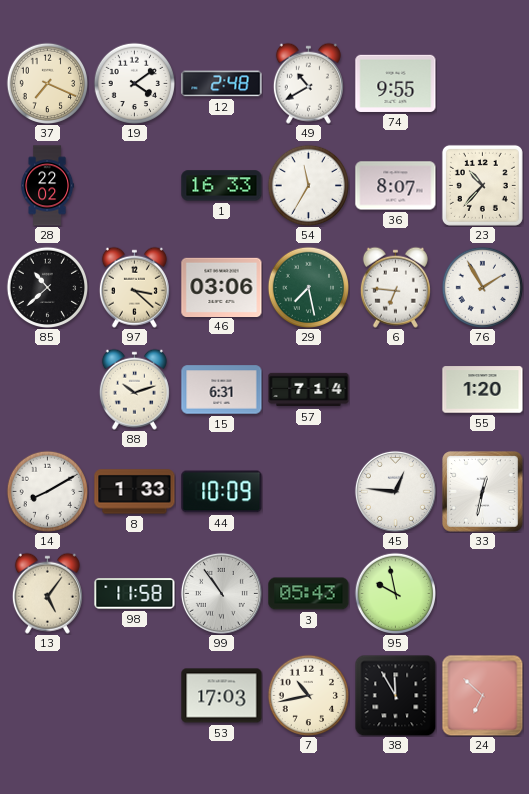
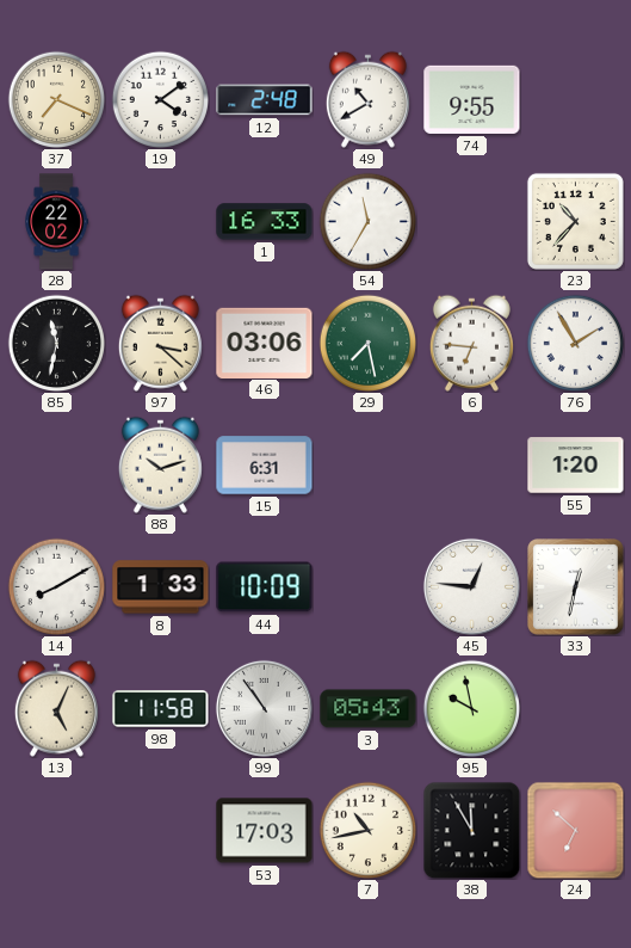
36: 8:07 -> none
85: 10:38 -> 11:32
57: 7:14 -> none
13: 5:06 -> 5:04
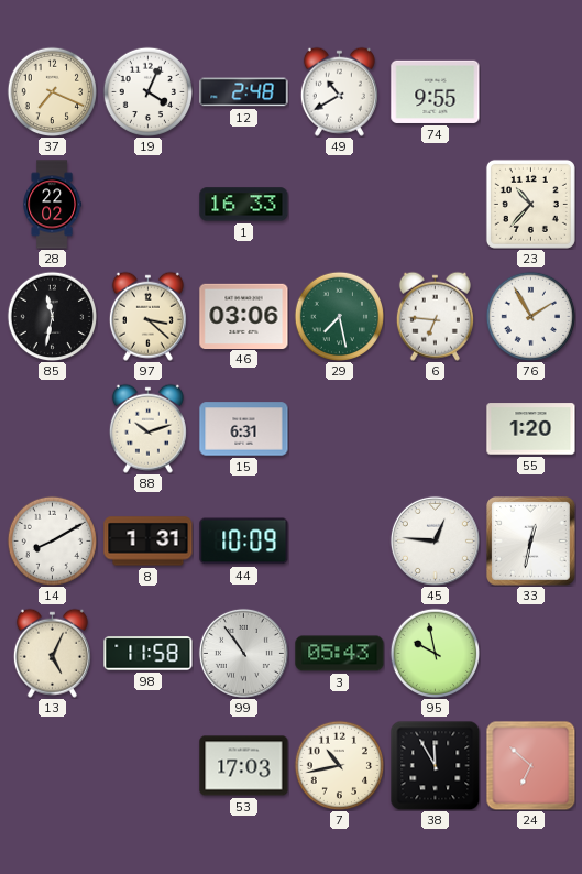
19: 4:09 -> 4:04
54: 11:35 -> none
8: 1:33 -> 1:31
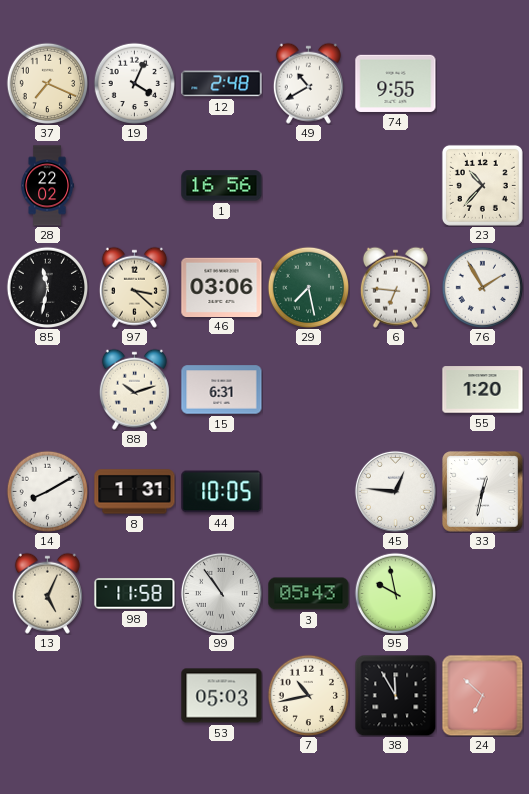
1: 16:33 -> 16:56
44: 10:09 -> 10:05
53: 17:03 -> 05:03
